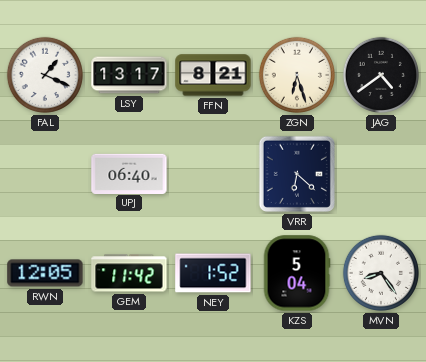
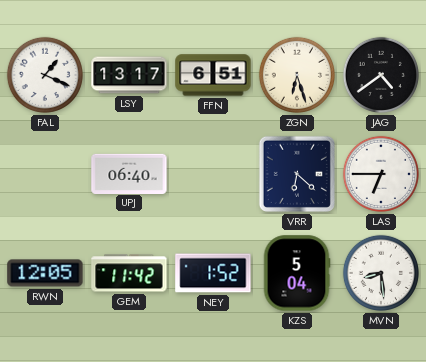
FFN: 8:21 -> 6:51
LAS: none -> 6:45
MVN: 8:24 -> 8:29
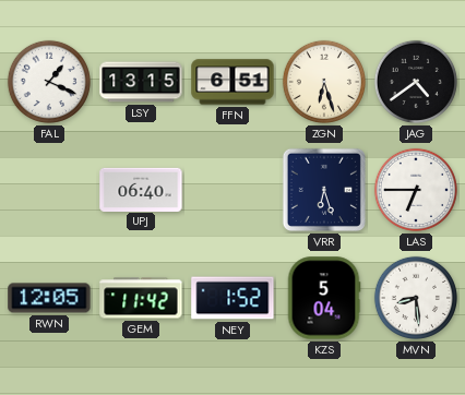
LSY: 13:17 -> 13:15
VRR: 6:22 -> 6:27
